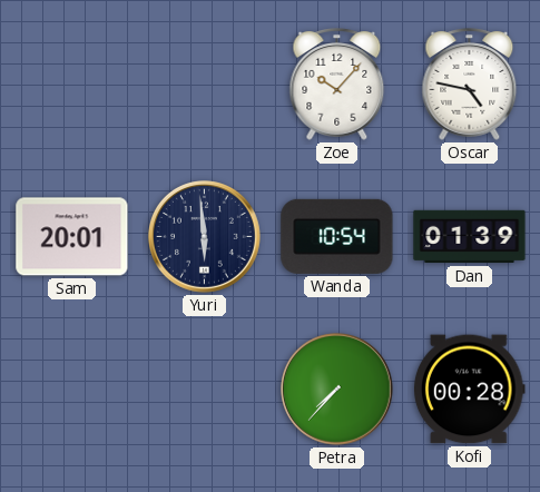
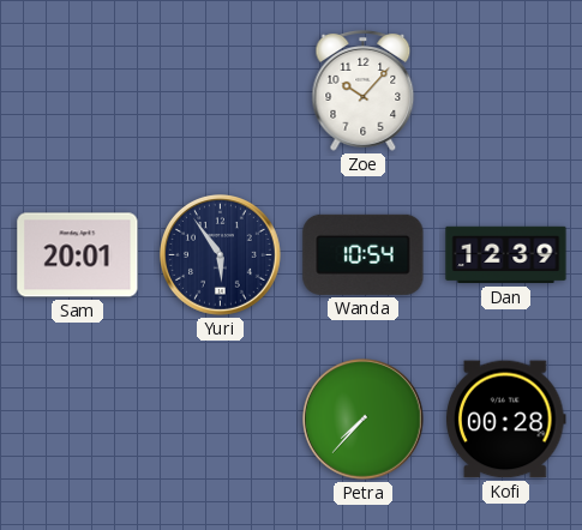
Oscar: 4:47 -> none
Yuri: 5:59 -> 5:54
Dan: 01:39 -> 12:39
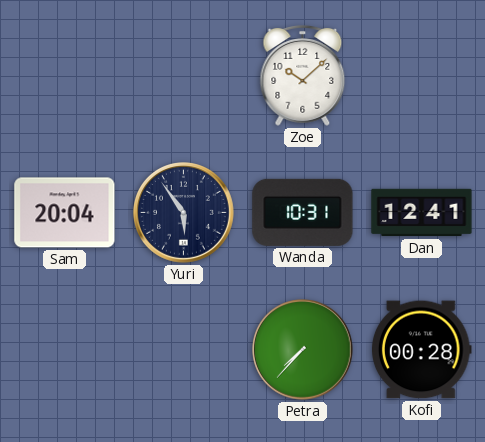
Zoe: 10:07 -> 10:08
Sam: 20:01 -> 20:04
Wanda: 10:54 -> 10:31
Dan: 12:39 -> 12:41
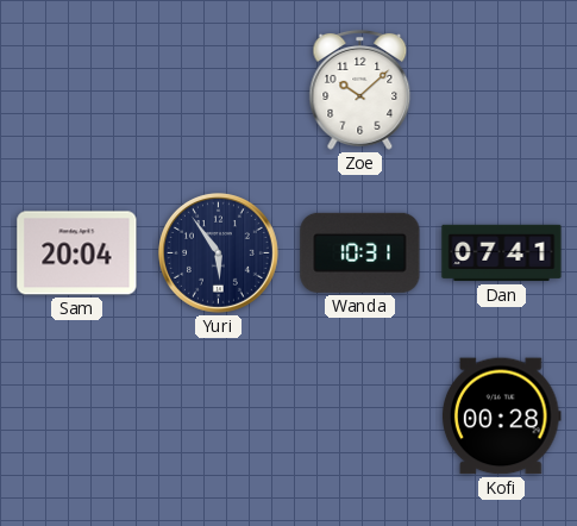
Dan: 12:41 -> 07:41
Petra: 7:37 -> none
